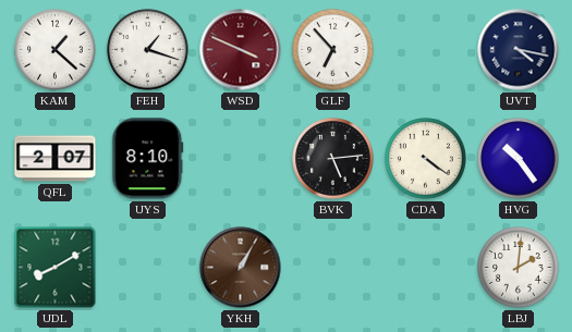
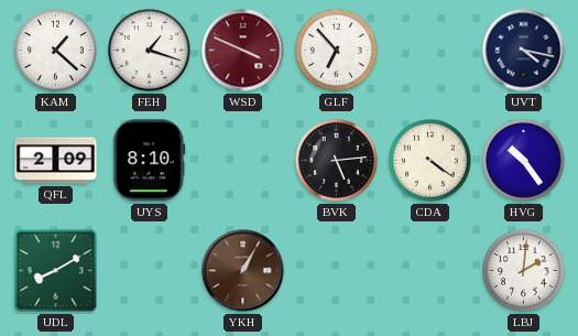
QFL: 2:07 -> 2:09
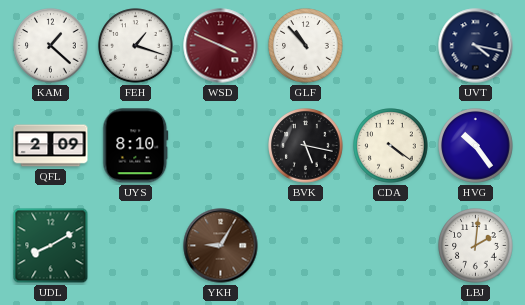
GLF: 6:53 -> 10:53
BVK: 5:14 -> 5:17
YKH: 1:05 -> 9:05
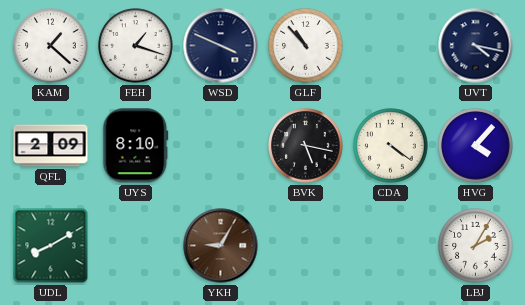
WSD dial: burgundy -> navy
HVG: 10:24 -> 4:07
LBJ: 2:01 -> 2:05
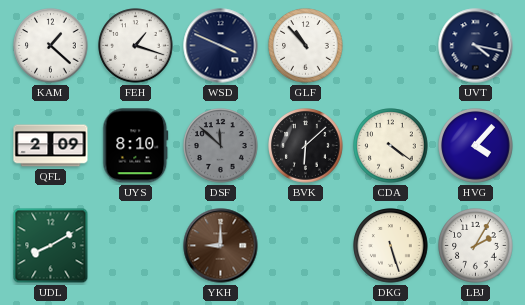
DSF: none -> 11:52
BVK: 5:17 -> 6:08
YKH: 9:05 -> 9:00
DKG: none -> 5:27
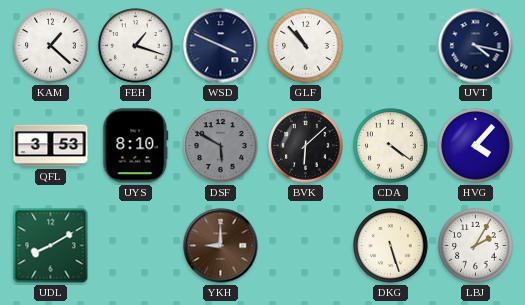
QFL: 2:09 -> 3:53
DSF: 11:52 -> 5:50
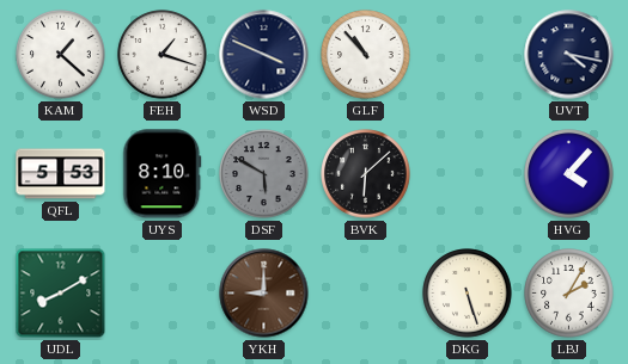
QFL: 3:53 -> 5:53
CDA: 4:21 -> none
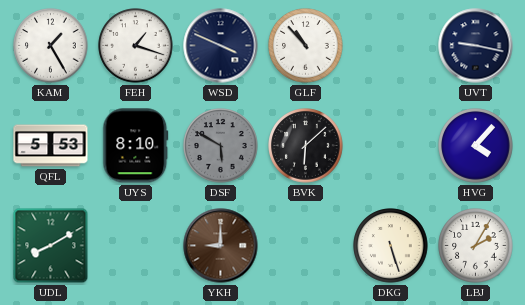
KAM: 1:22 -> 1:25
UVT: 4:17 -> 9:17
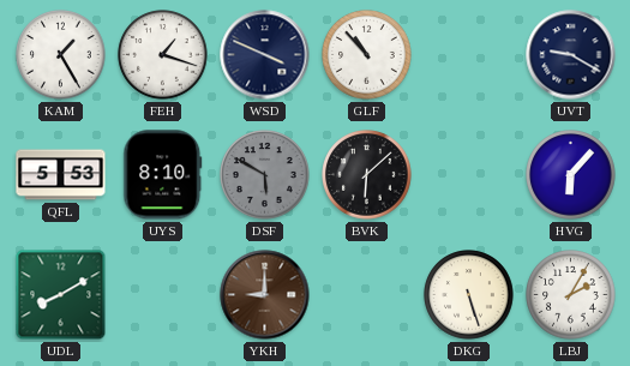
UVT: 9:17 -> 9:20
HVG: 4:07 -> 6:07
